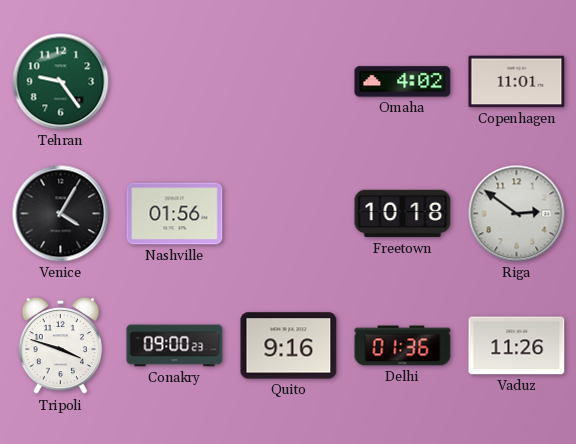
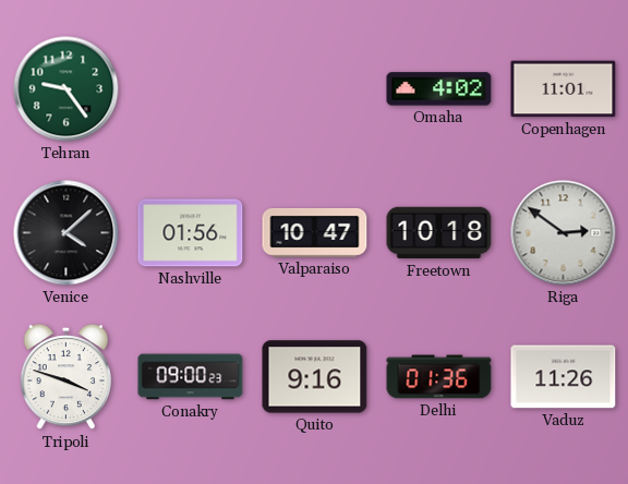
Venice: 4:05 -> 4:08
Valparaiso: none -> 10:47
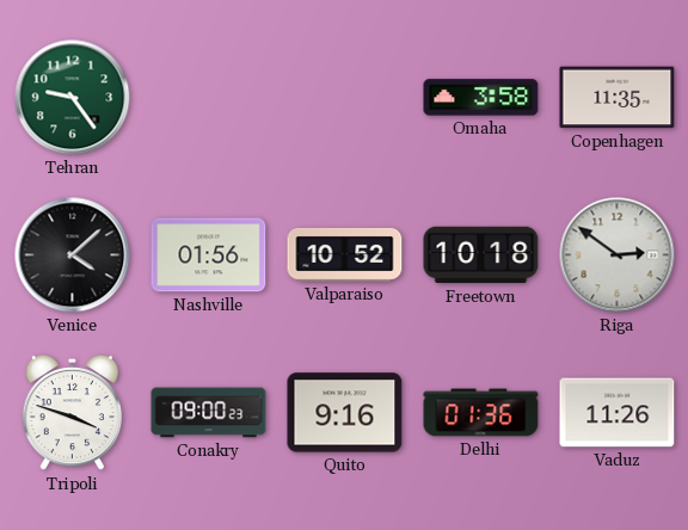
Omaha: 4:02 -> 3:58
Copenhagen: 11:01 -> 11:35
Valparaiso: 10:47 -> 10:52
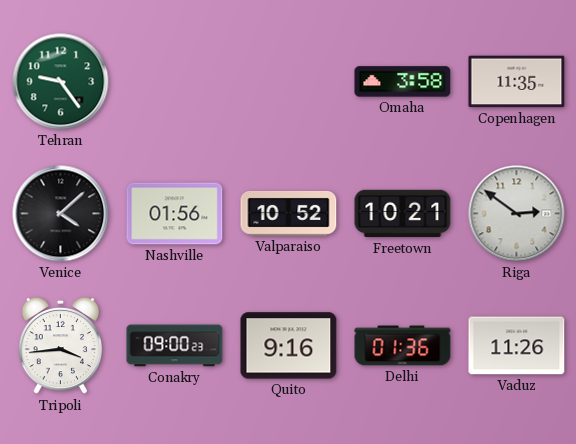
Freetown: 10:18 -> 10:21
Tripoli: 3:48 -> 3:44
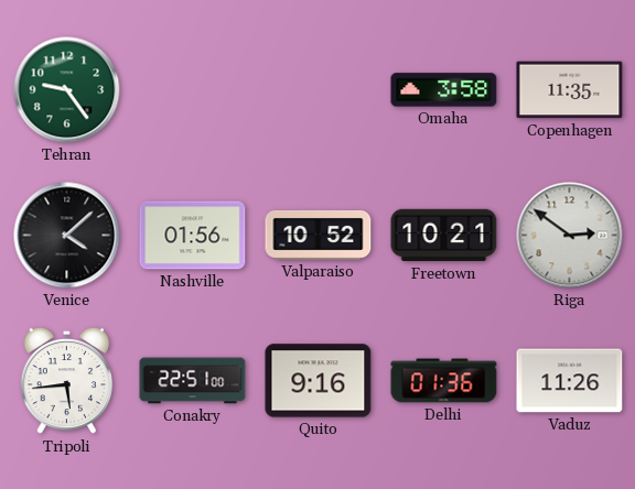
Tripoli: 3:44 -> 5:44
Conakry: 09:00 -> 22:51
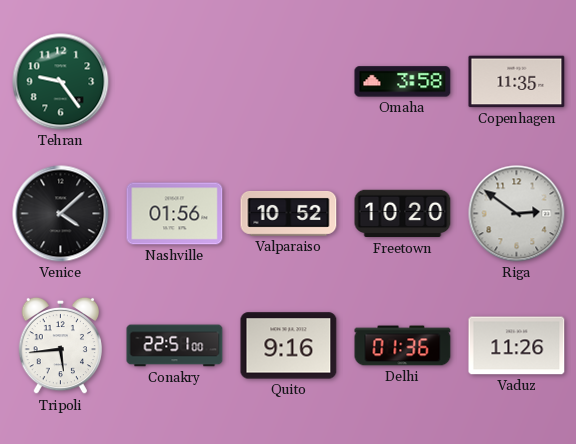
Freetown: 10:21 -> 10:20
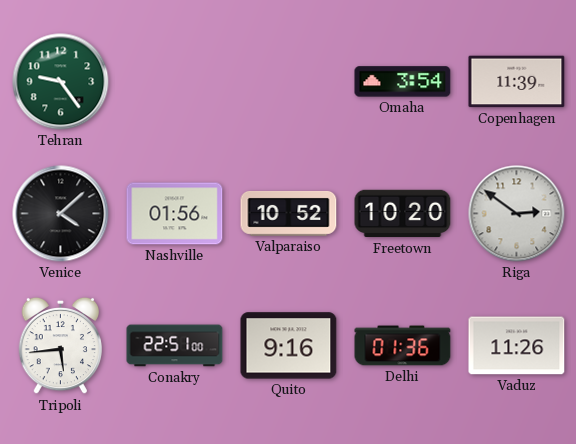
Omaha: 3:58 -> 3:54
Copenhagen: 11:35 -> 11:39
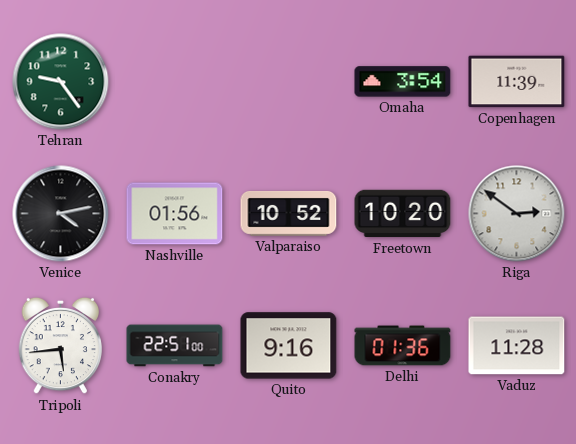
Venice: 4:08 -> 4:13
Vaduz: 11:26 -> 11:28
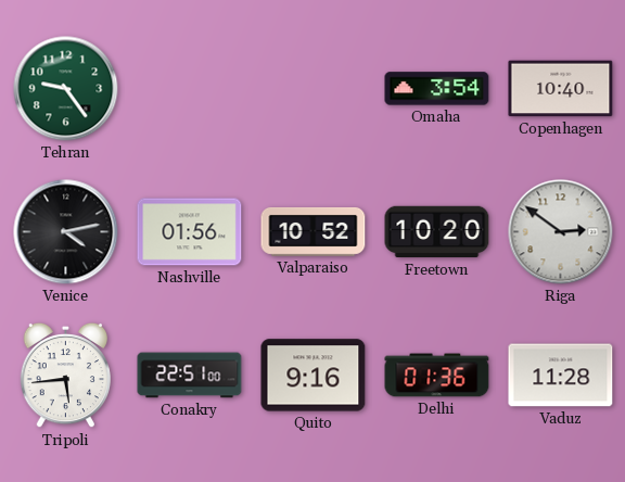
Copenhagen: 11:39 -> 10:40
